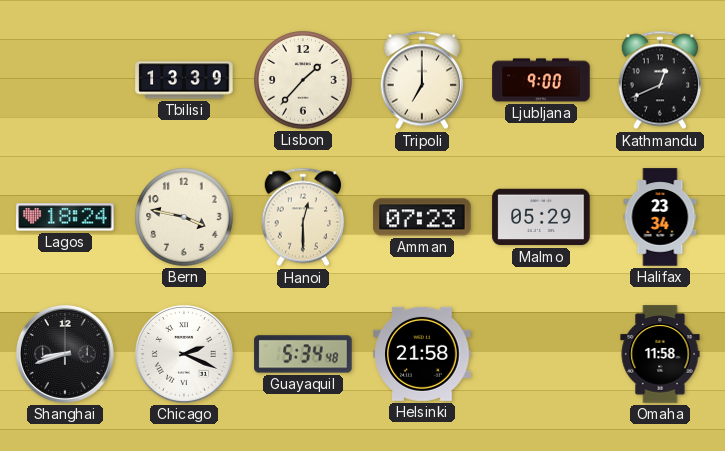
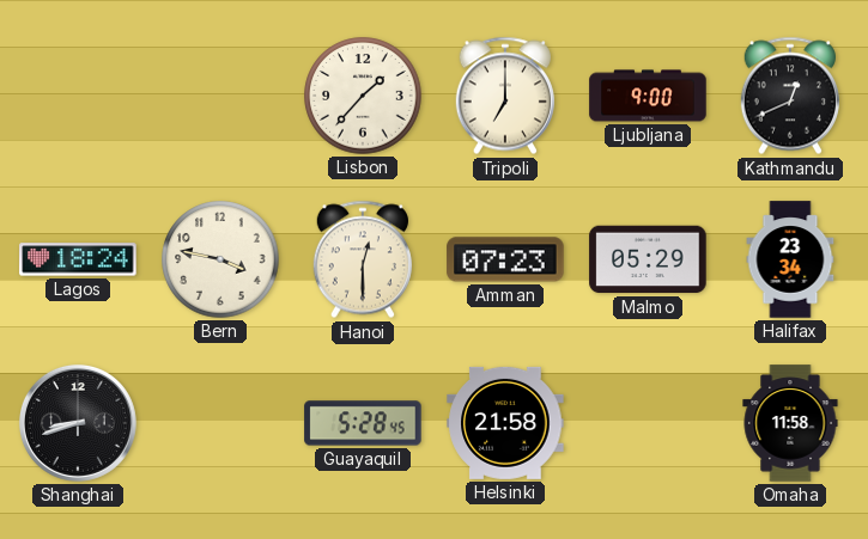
Tbilisi: 13:39 -> none
Chicago: 2:19 -> none
Guayaquil: 5:34 -> 5:28
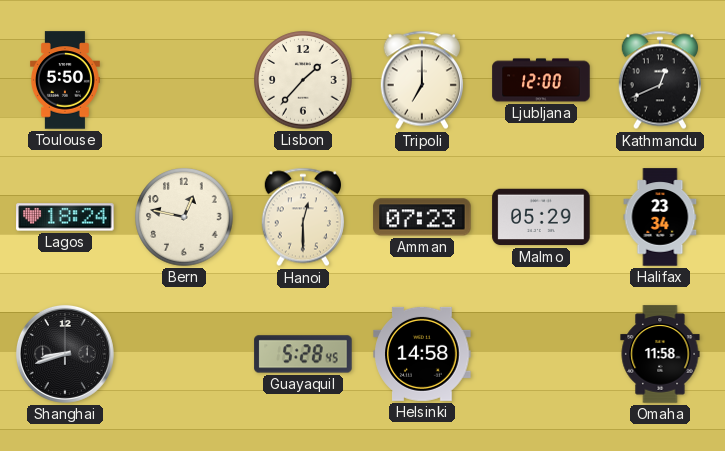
Toulouse: none -> 5:50
Ljubljana: 9:00 -> 12:00
Bern: 3:47 -> 12:47
Helsinki: 21:58 -> 14:58
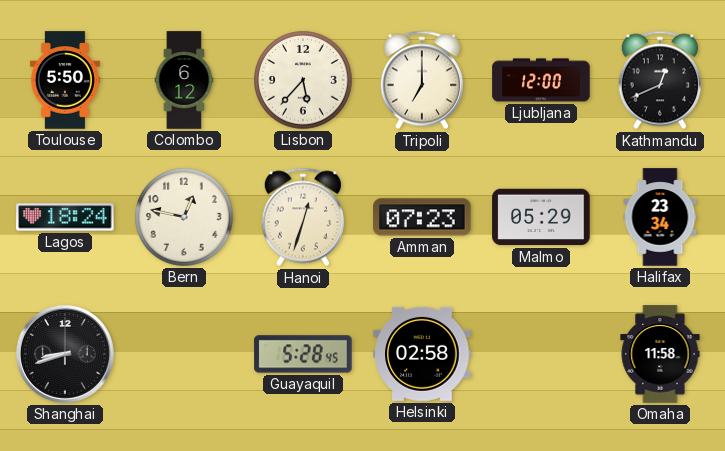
Colombo: none -> 6:12
Lisbon: 1:37 -> 5:37
Hanoi: 12:30 -> 12:33
Helsinki: 14:58 -> 02:58
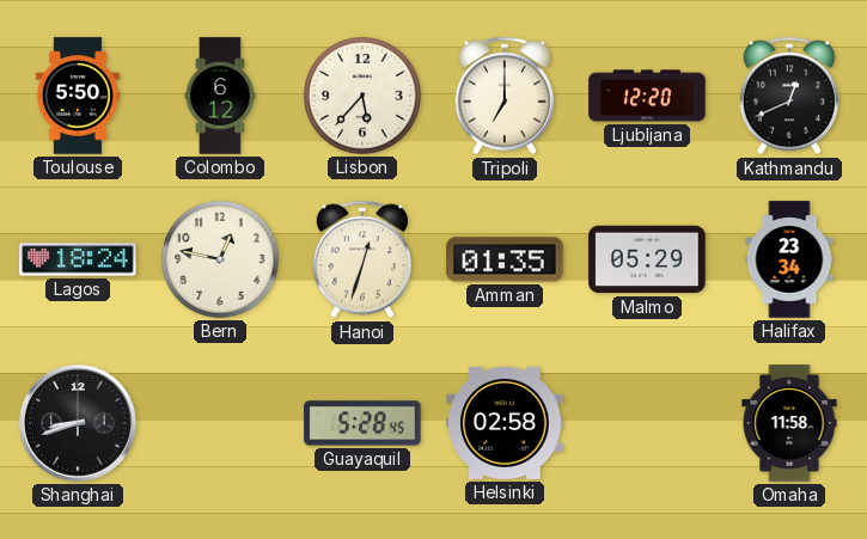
Ljubljana: 12:00 -> 12:20
Amman: 07:23 -> 01:35
